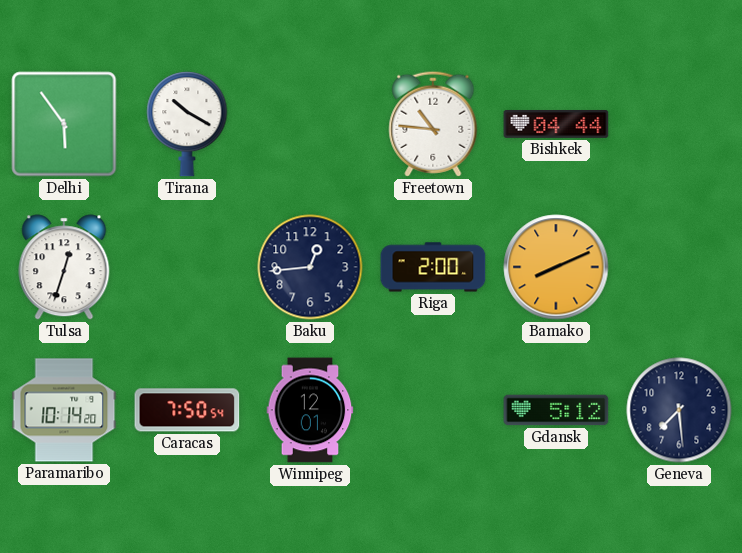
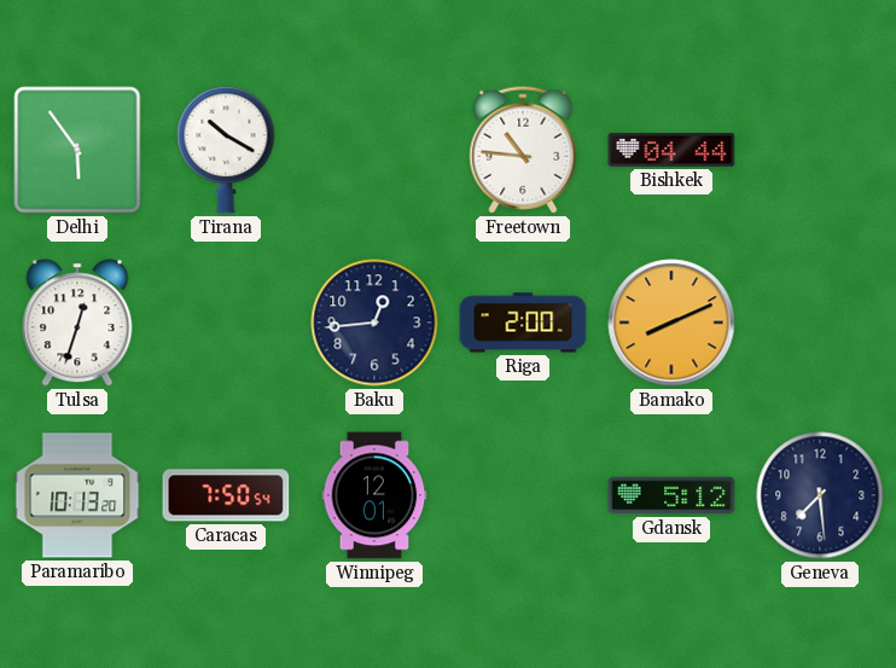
Paramaribo: 10:14 -> 10:13
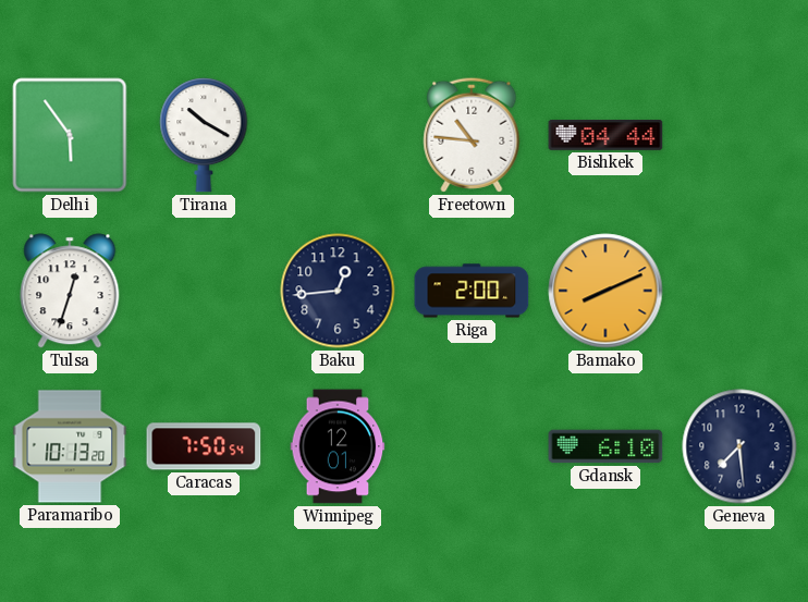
Gdansk: 5:12 -> 6:10
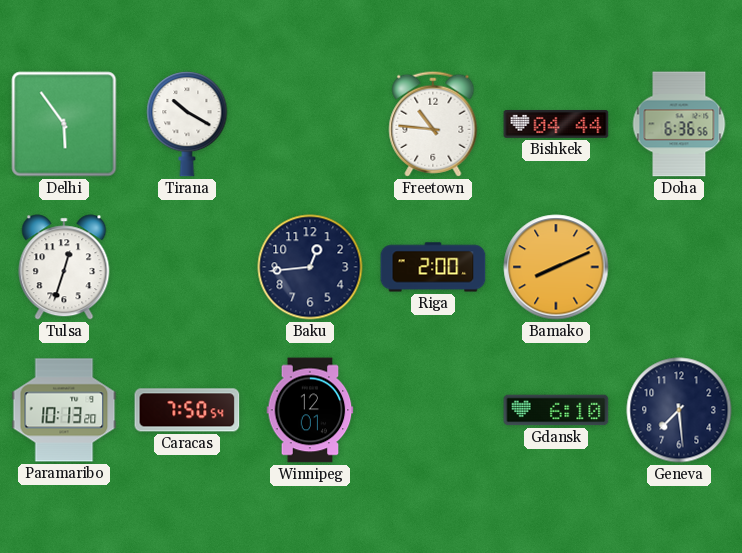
Doha: none -> 6:36
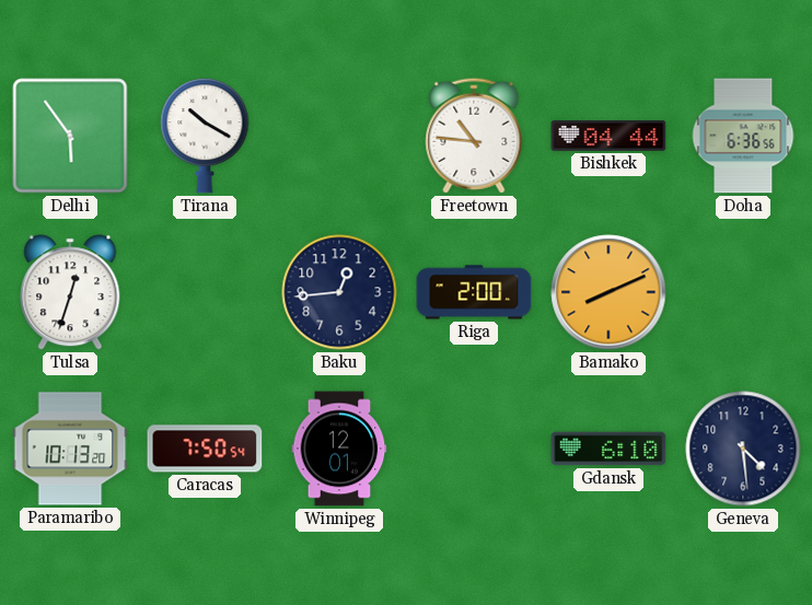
Geneva: 7:29 -> 4:29
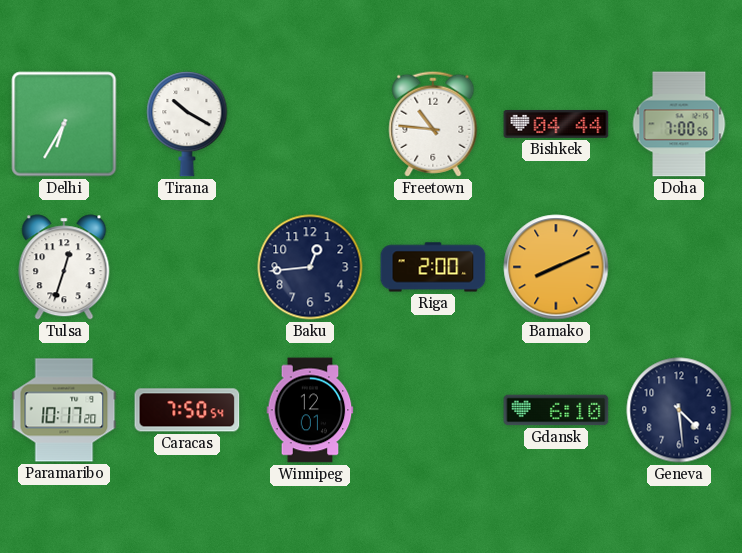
Delhi: 5:54 -> 6:35
Doha: 6:36 -> 7:00
Paramaribo: 10:13 -> 10:17
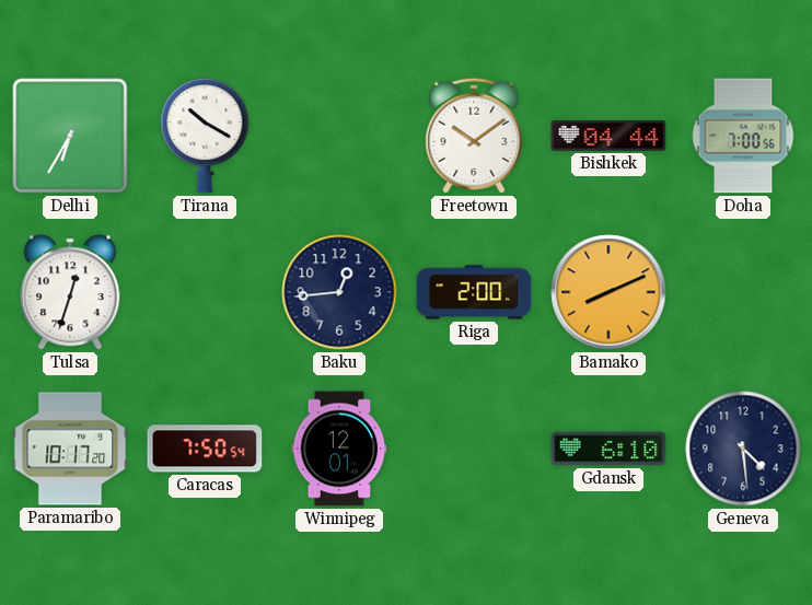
Freetown: 10:46 -> 10:09
